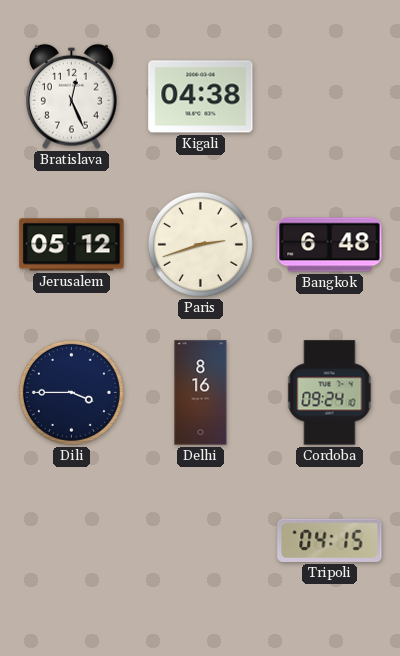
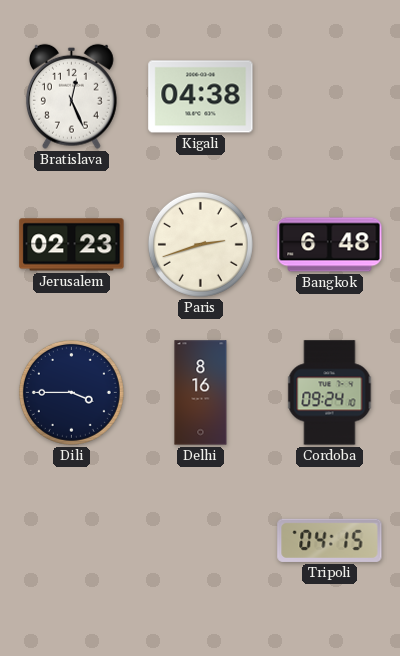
Jerusalem: 05:12 -> 02:23
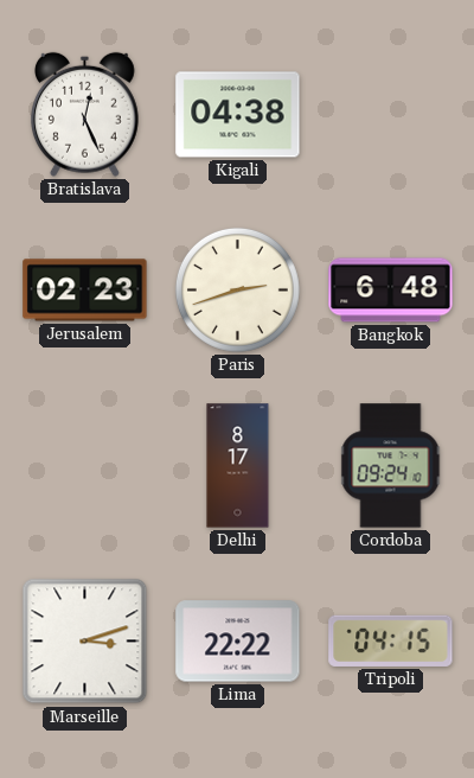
Dili: 3:45 -> none
Delhi: 8:16 -> 8:17
Marseille: none -> 3:12
Lima: none -> 22:22
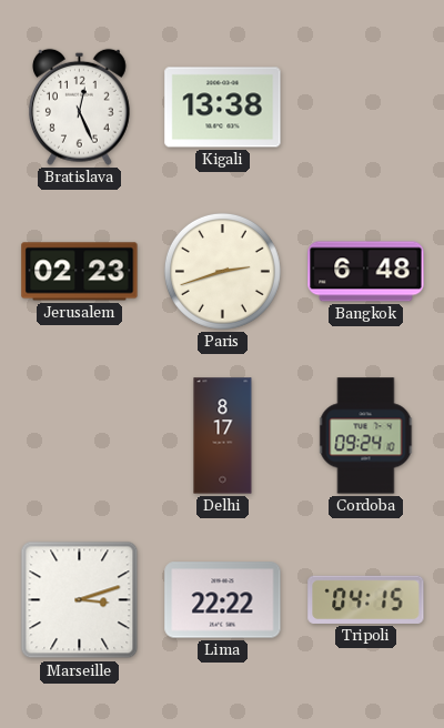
Kigali: 04:38 -> 13:38
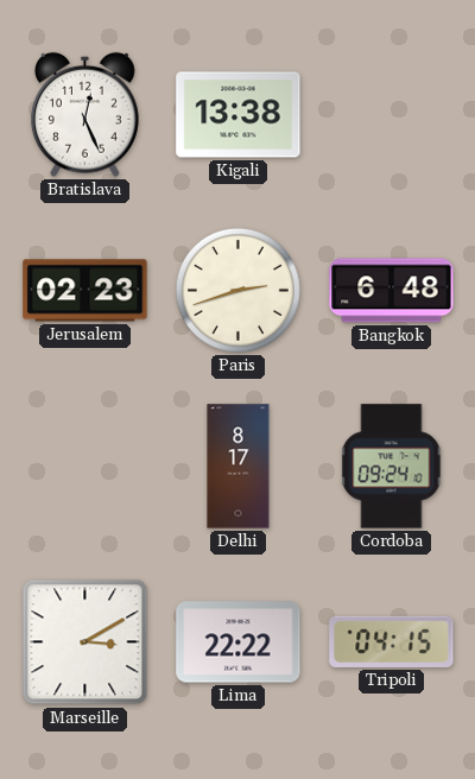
Marseille: 3:12 -> 3:10
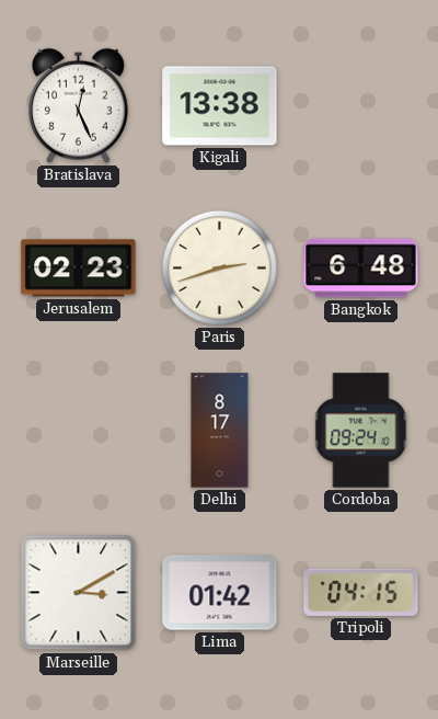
Lima: 22:22 -> 01:42
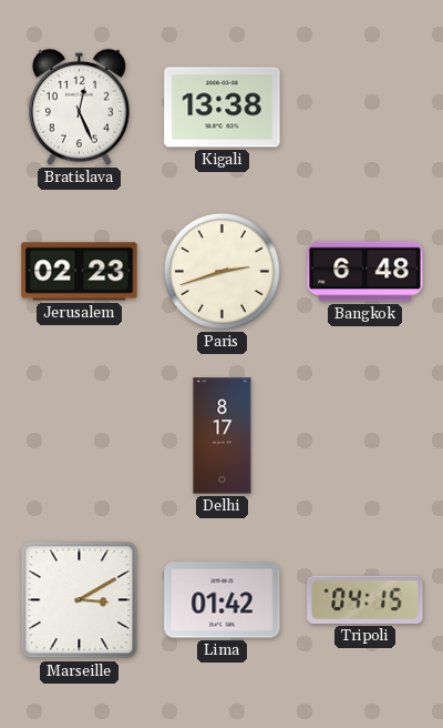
Cordoba: 09:24 -> none
